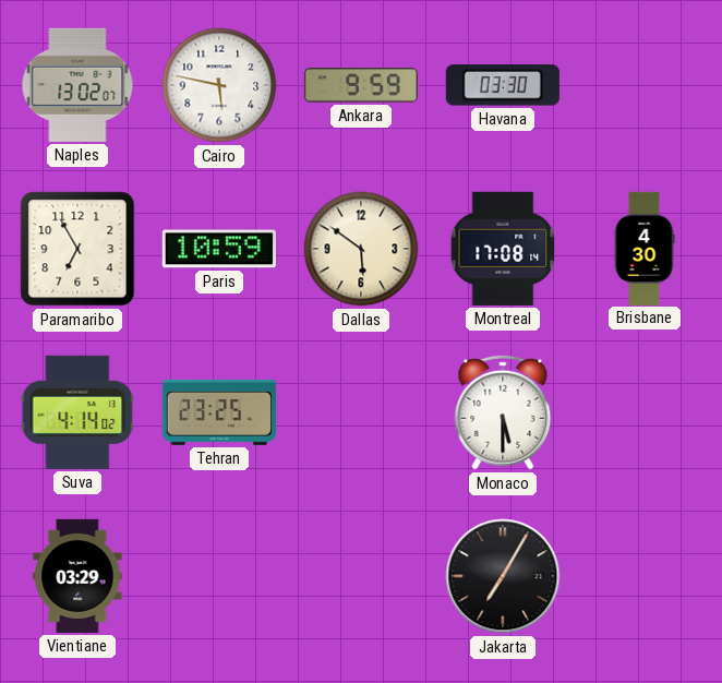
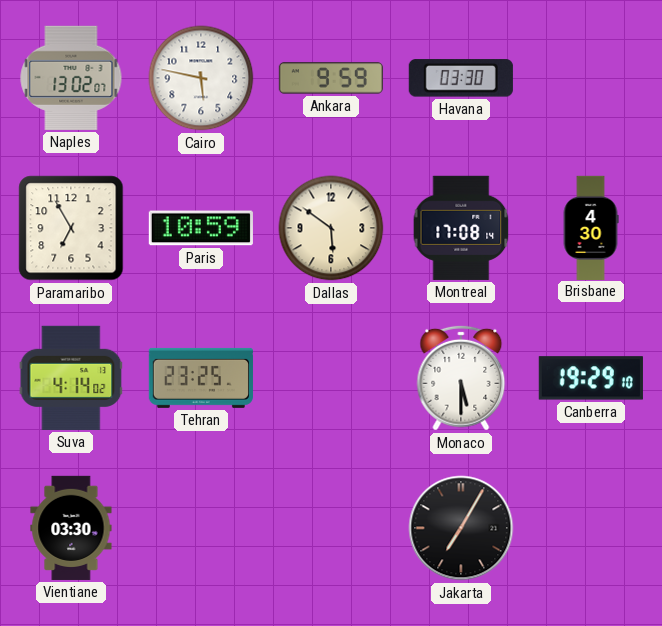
Canberra: none -> 19:29
Vientiane: 03:29 -> 03:30
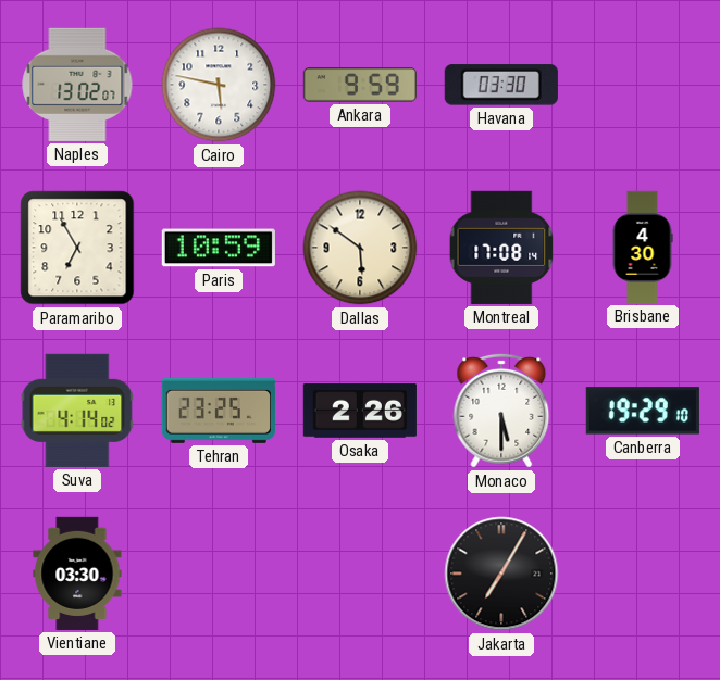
Osaka: none -> 2:26
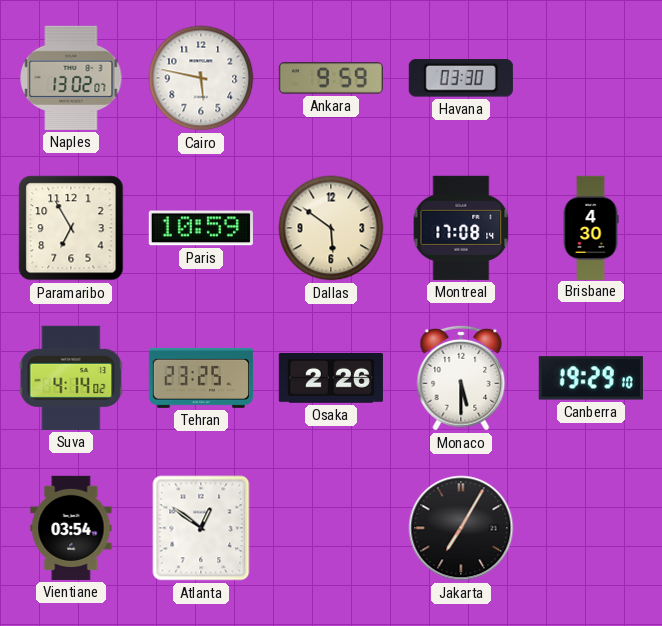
Vientiane: 03:30 -> 03:54
Atlanta: none -> 12:51
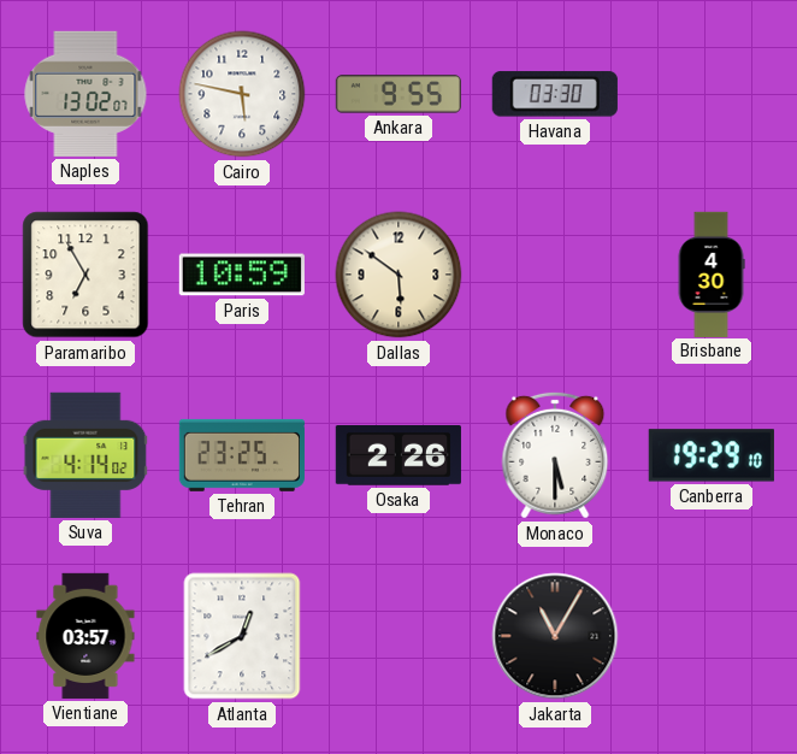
Ankara: 9:59 -> 9:55
Montreal: 17:08 -> none
Vientiane: 03:54 -> 03:57
Atlanta: 12:51 -> 12:40
Jakarta: 7:05 -> 11:05
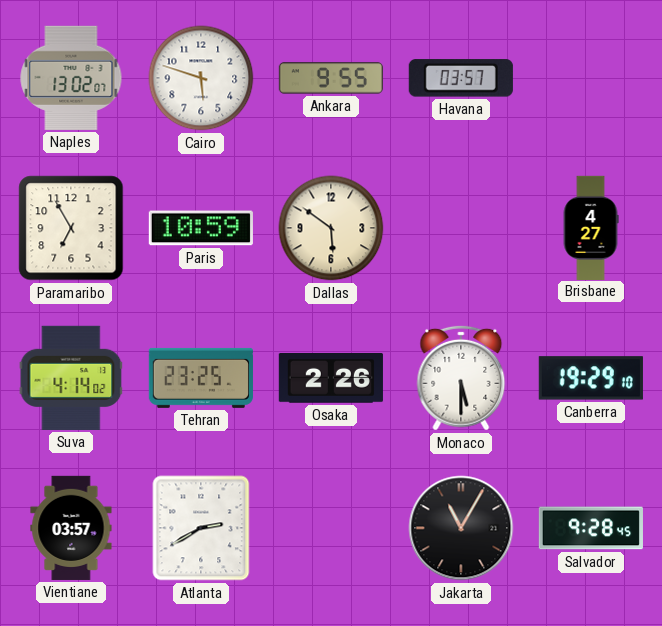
Cairo: 5:47 -> 5:48
Havana: 03:30 -> 03:57
Brisbane: 4:30 -> 4:27
Atlanta: 12:40 -> 2:40
Salvador: none -> 9:28
